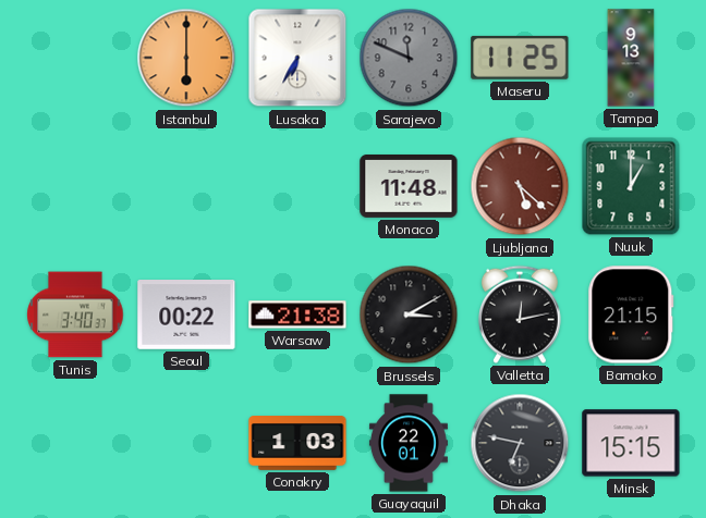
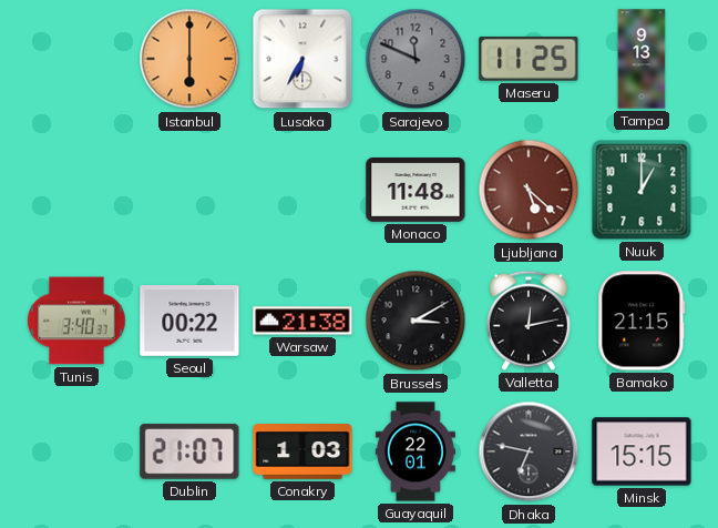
Dublin: none -> 21:07
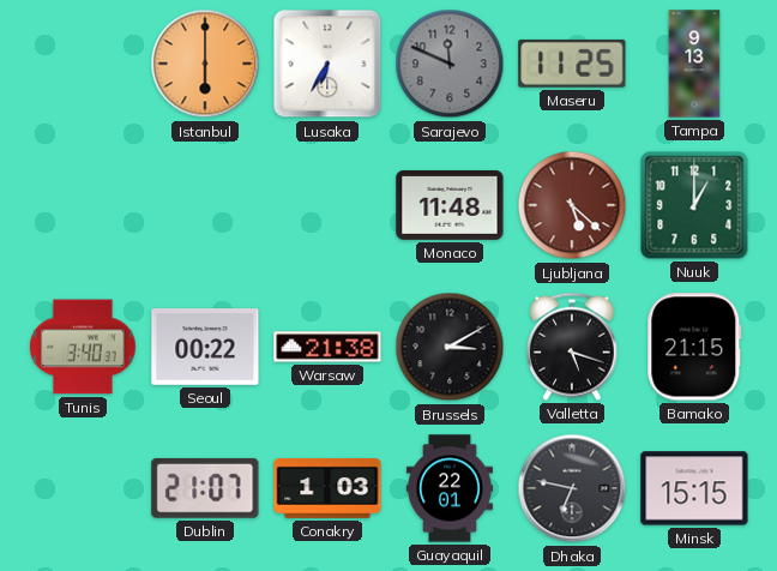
Valletta: 12:13 -> 5:18
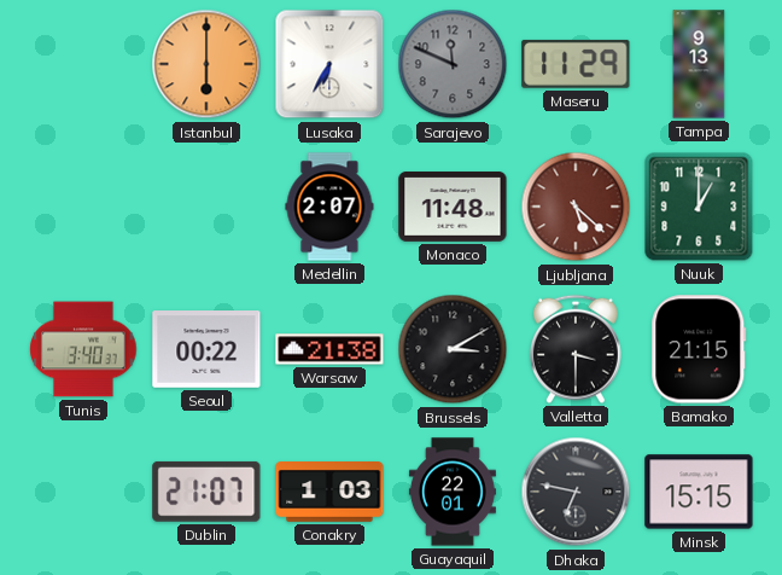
Maseru: 11:25 -> 11:29
Medellin: none -> 2:07
Valletta: 5:18 -> 3:30
